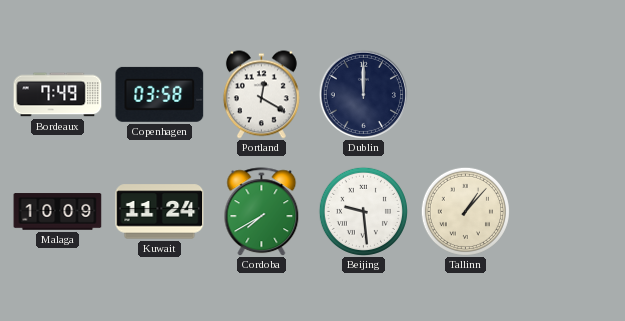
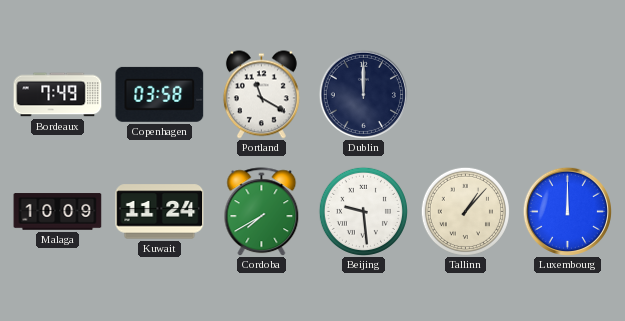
Portland: 12:20 -> 11:20
Luxembourg: none -> 12:00
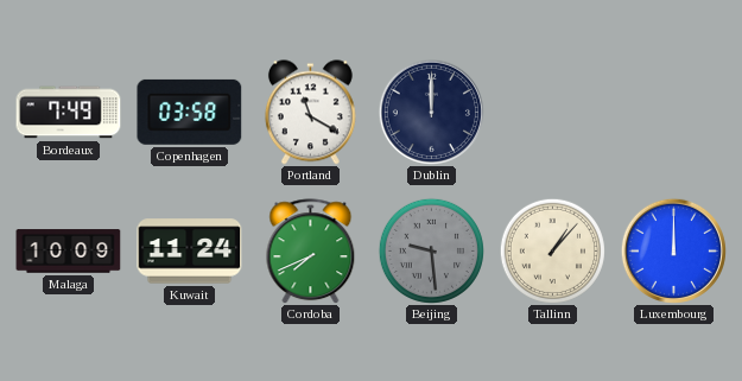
Cordoba: 7:40 -> 7:41
Beijing dial: white -> grey
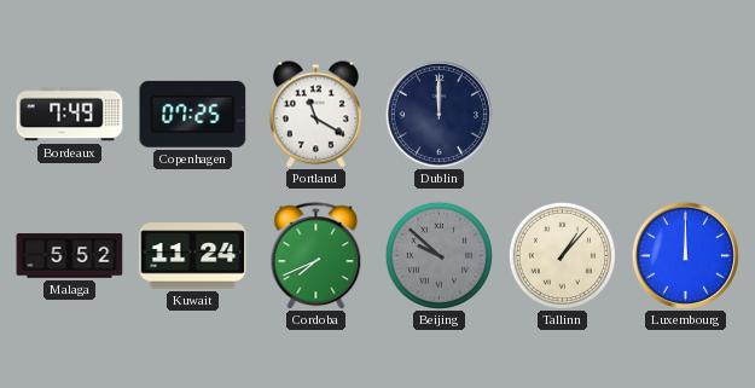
Copenhagen: 03:58 -> 07:25
Malaga: 10:09 -> 5:52
Beijing: 9:29 -> 9:52
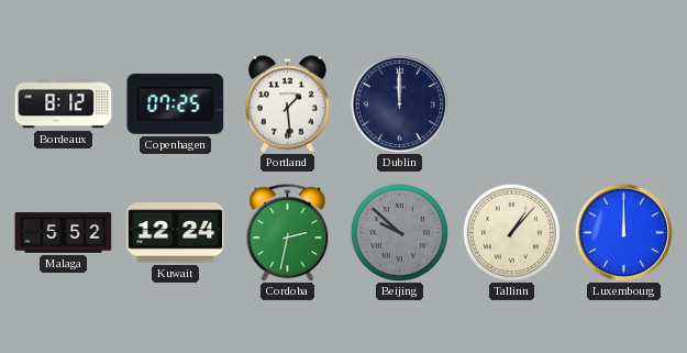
Bordeaux: 7:49 -> 8:12
Portland: 11:20 -> 1:29
Kuwait: 11:24 -> 12:24
Cordoba: 7:41 -> 2:32
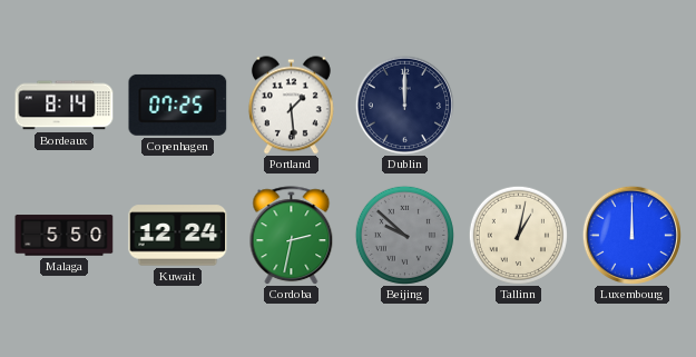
Bordeaux: 8:12 -> 8:14
Malaga: 5:52 -> 5:50
Tallinn: 1:07 -> 1:02
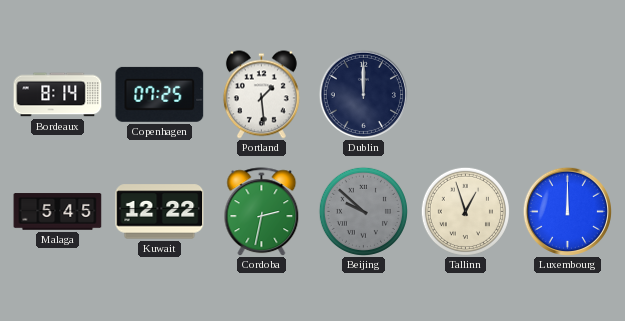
Malaga: 5:50 -> 5:45
Kuwait: 12:24 -> 12:22
Tallinn: 1:02 -> 12:57
